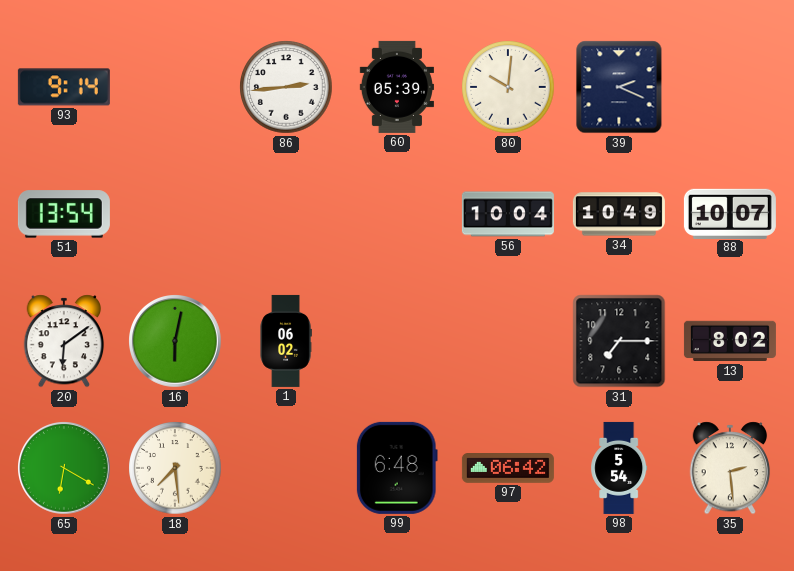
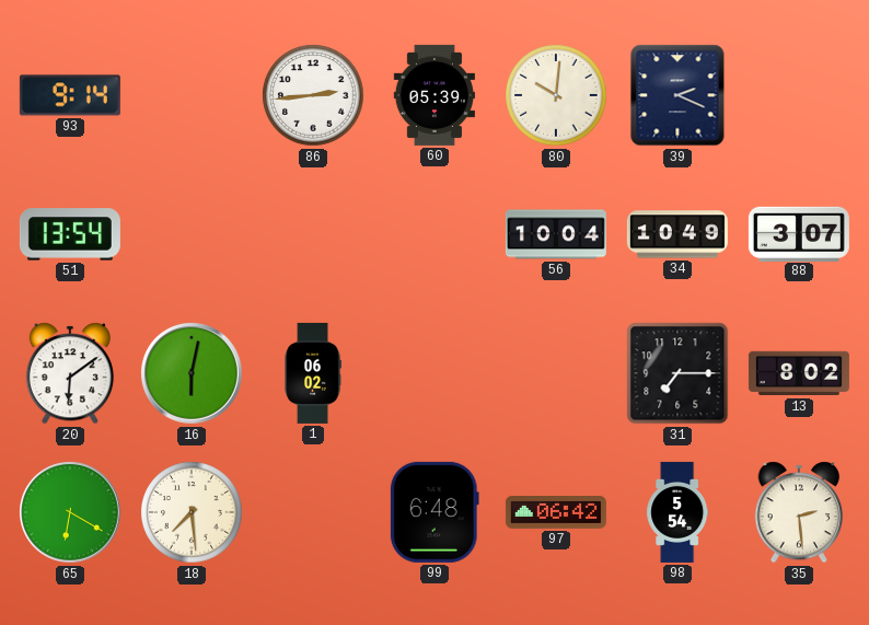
88: 10:07 -> 3:07
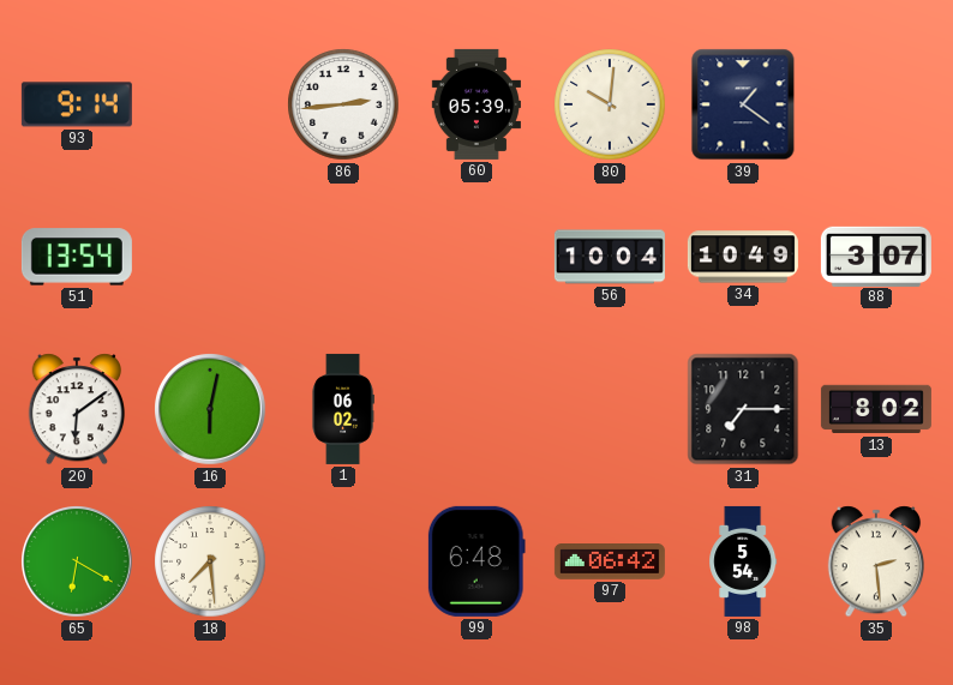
39: 2:19 -> 1:21
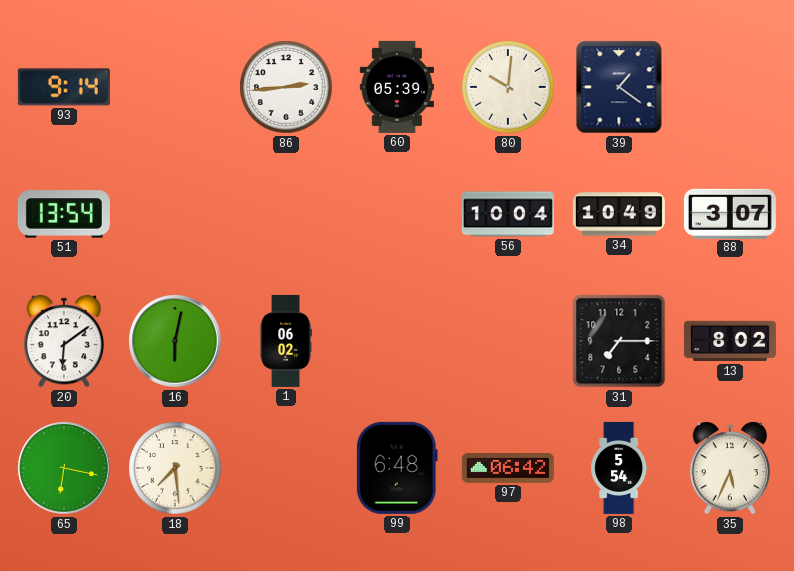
65: 6:20 -> 6:17
35: 2:29 -> 5:34
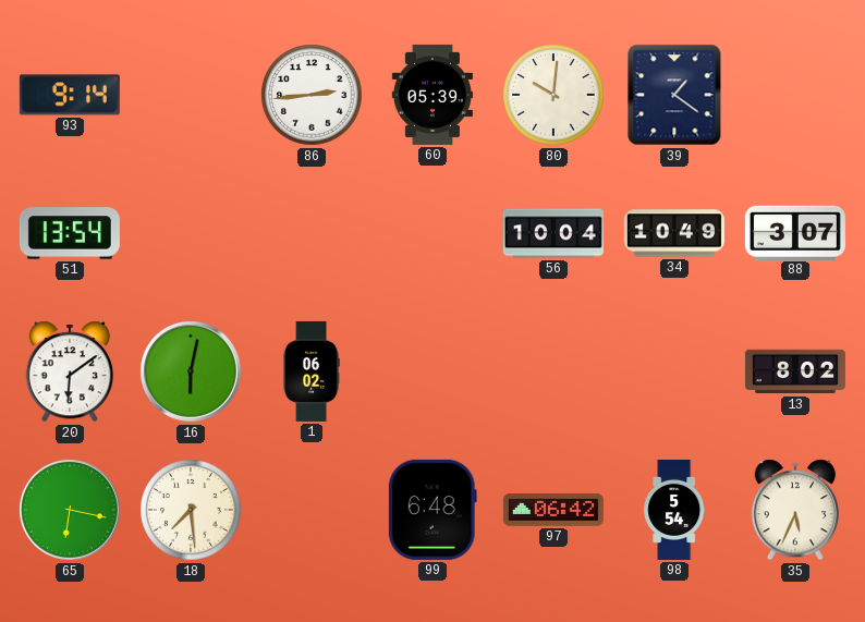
31: 7:15 -> none
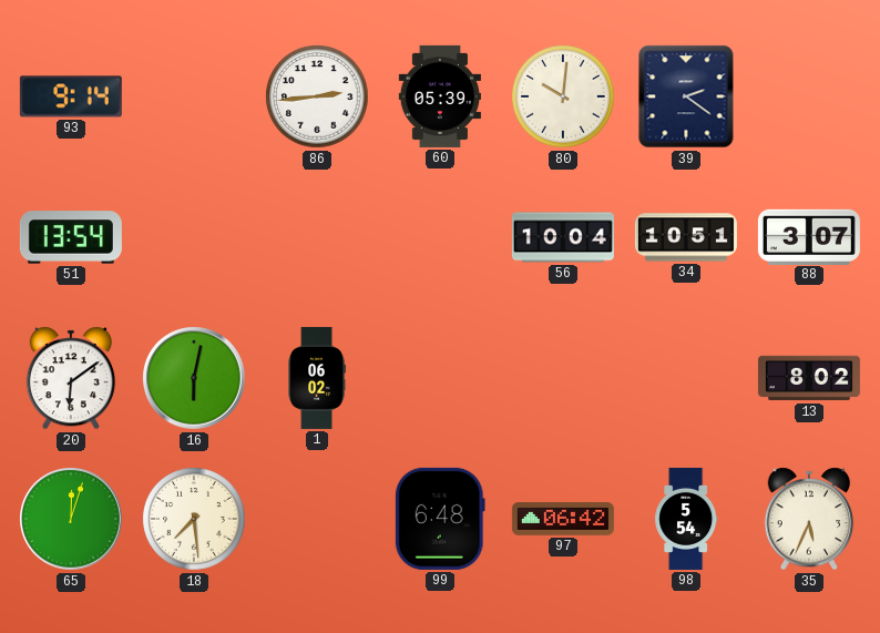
39: 1:21 -> 2:21
34: 10:49 -> 10:51
65: 6:17 -> 12:03
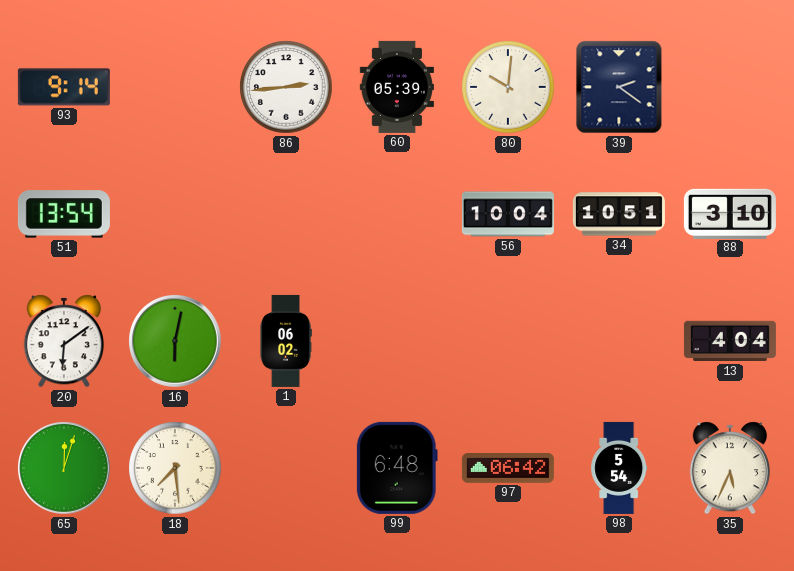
88: 3:07 -> 3:10
13: 8:02 -> 4:04
